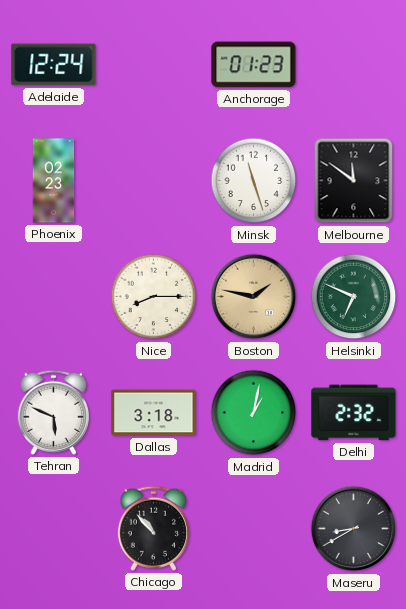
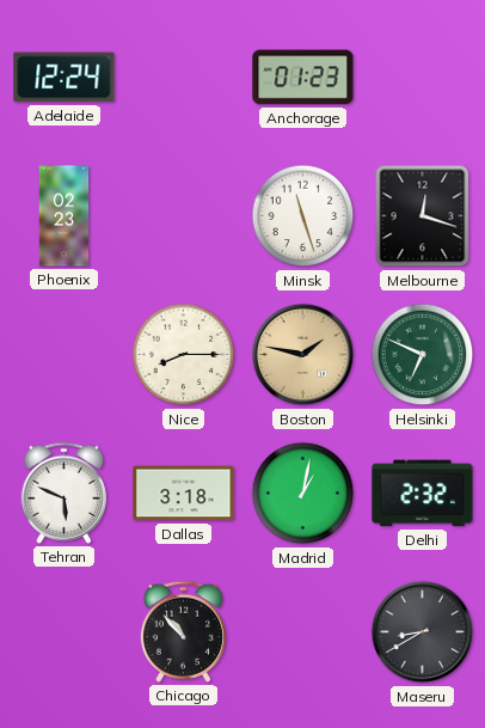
Melbourne: 11:51 -> 12:18
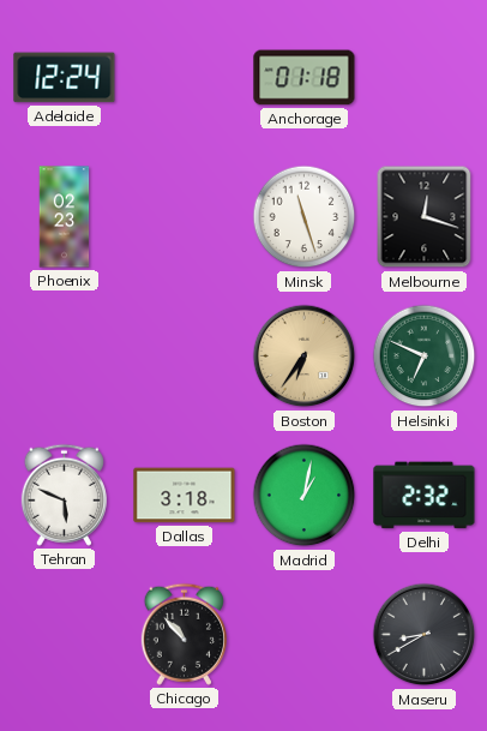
Anchorage: 01:23 -> 01:18
Nice: 8:15 -> none
Boston: 1:47 -> 6:36
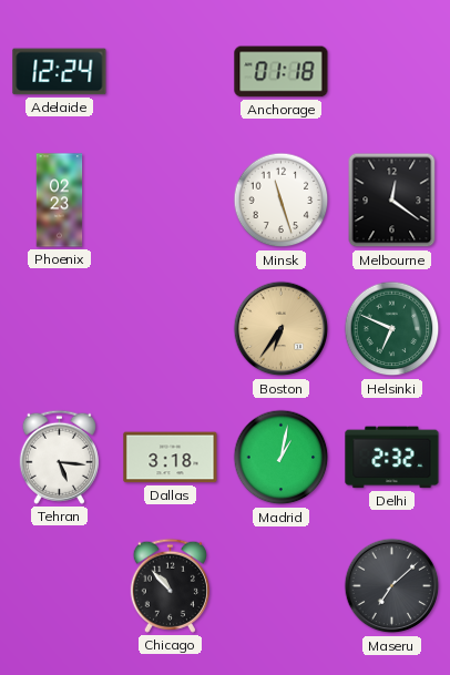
Melbourne: 12:18 -> 12:21
Tehran: 5:49 -> 5:16
Maseru: 8:40 -> 7:08
